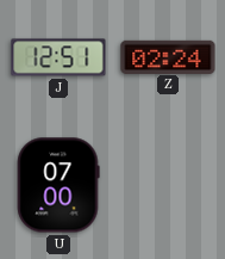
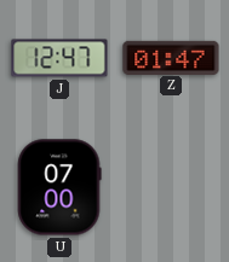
J: 12:51 -> 12:47
Z: 02:24 -> 01:47
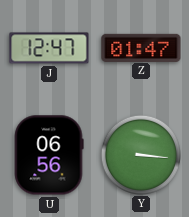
U: 07:00 -> 06:56
Y: none -> 3:16
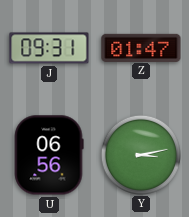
J: 12:47 -> 09:31
Y: 3:16 -> 3:13
